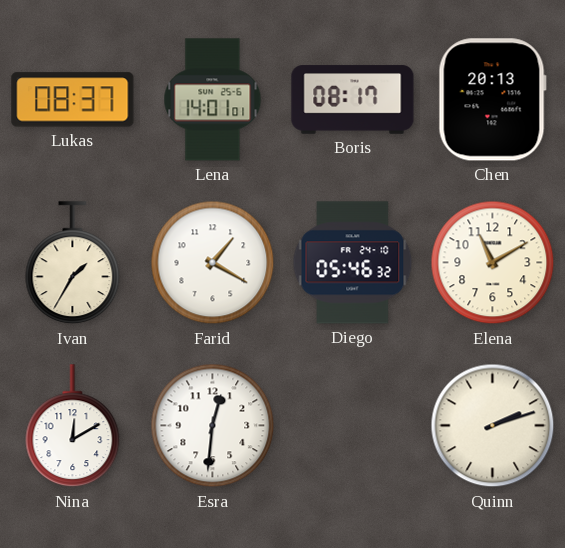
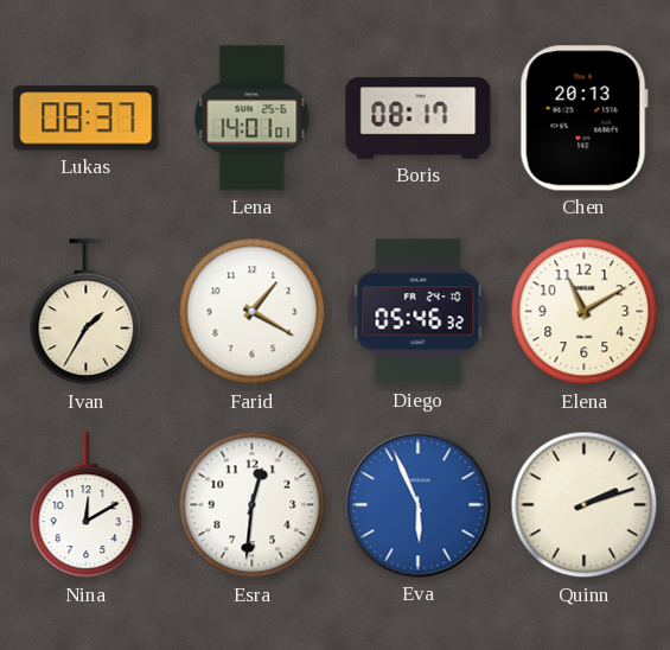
Eva: none -> 5:56
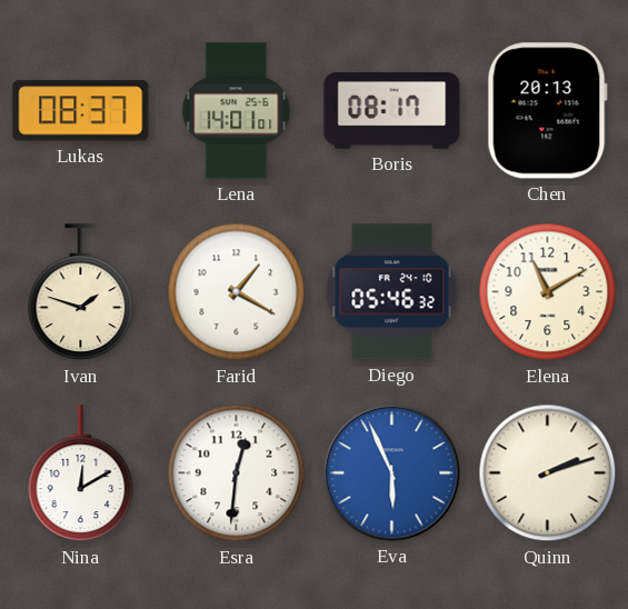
Ivan: 1:35 -> 1:48
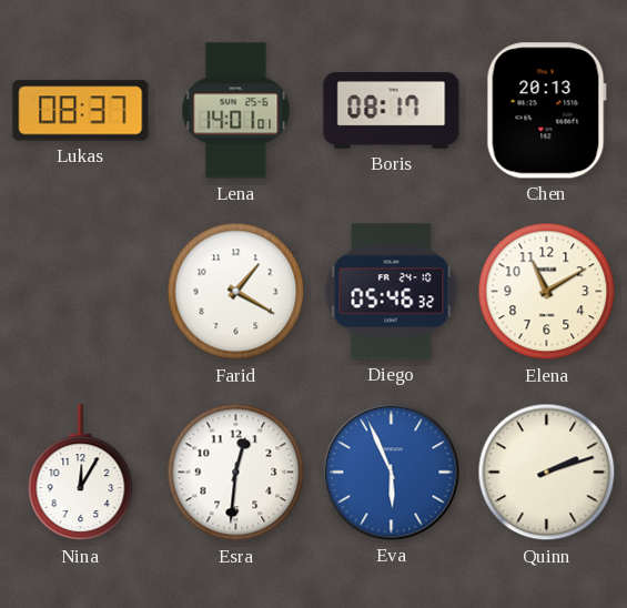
Ivan: 1:48 -> none
Nina: 12:10 -> 12:05
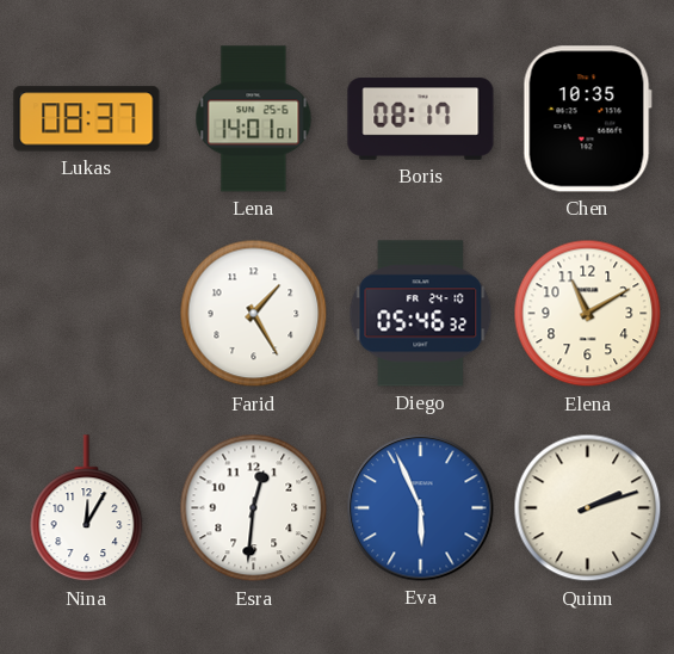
Chen: 20:13 -> 10:35
Farid: 1:20 -> 1:25
